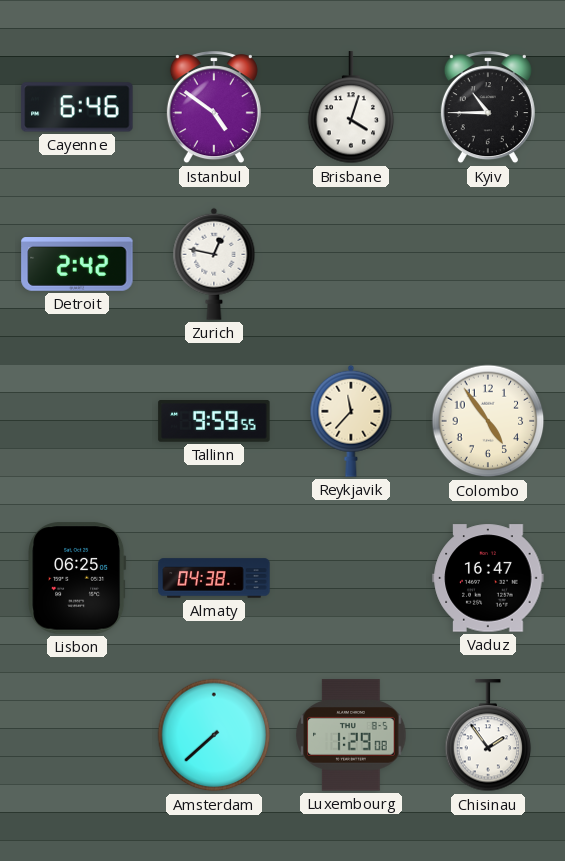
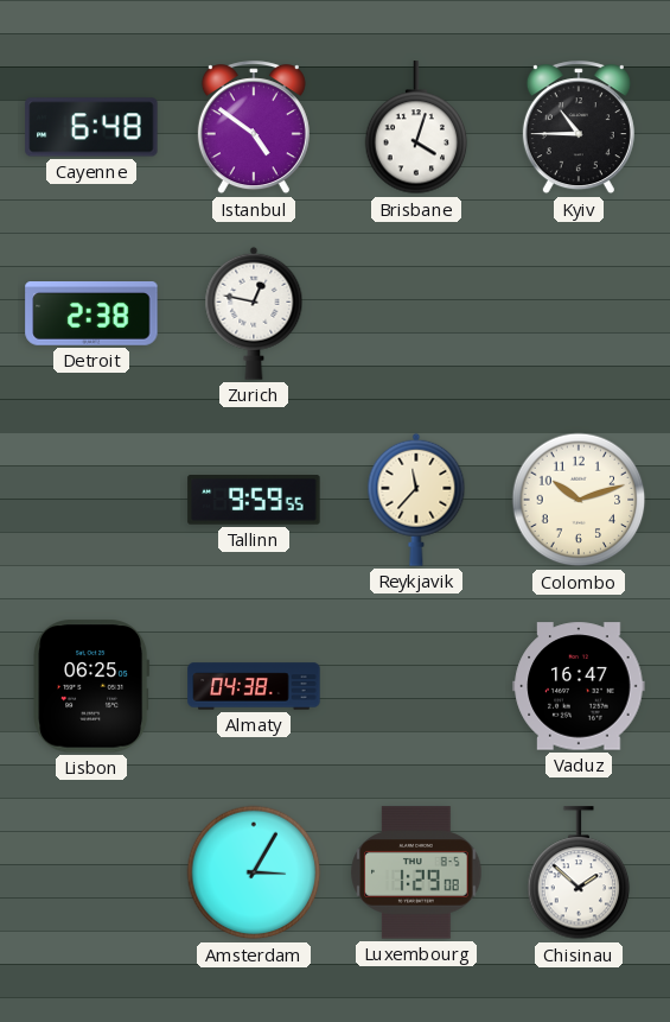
Cayenne: 6:46 -> 6:48
Detroit: 2:42 -> 2:38
Colombo: 4:54 -> 10:12
Amsterdam: 7:38 -> 3:05
Chisinau: 1:54 -> 1:52
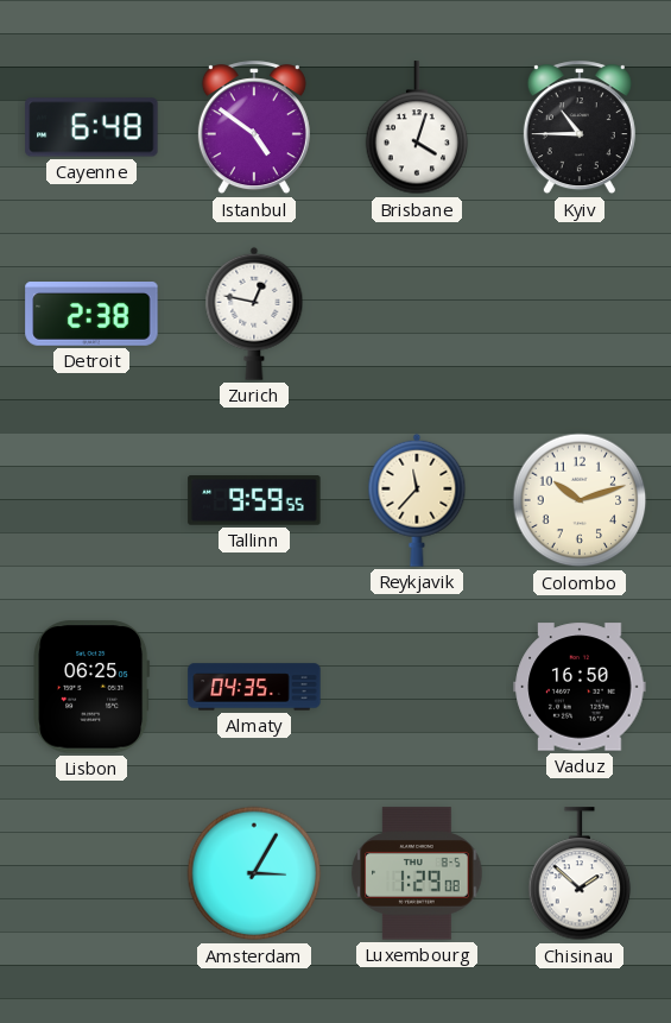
Almaty: 04:38 -> 04:35
Vaduz: 16:47 -> 16:50
